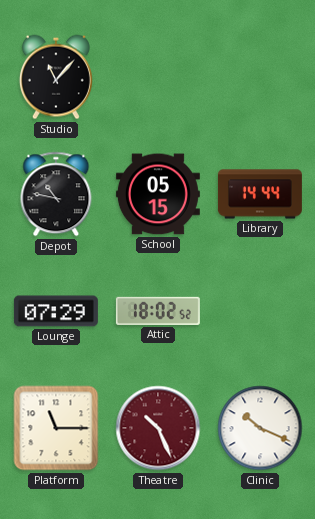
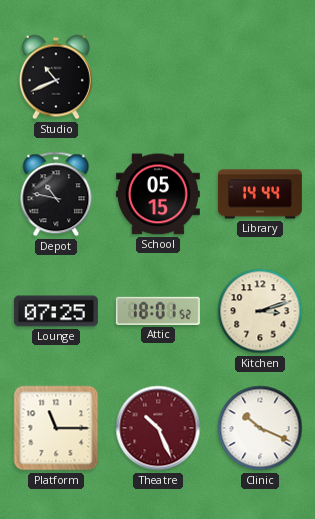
Studio: 11:07 -> 10:41
Lounge: 07:29 -> 07:25
Attic: 18:02 -> 18:01
Kitchen: none -> 3:12
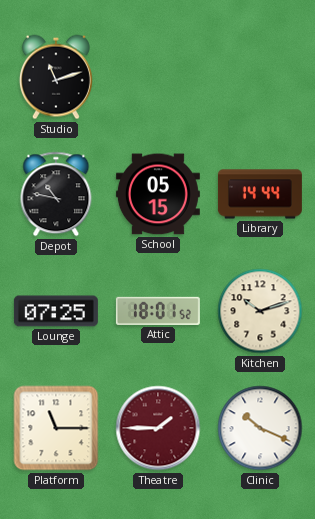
Studio: 10:41 -> 11:12
Kitchen: 3:12 -> 10:12
Theatre: 10:26 -> 1:45
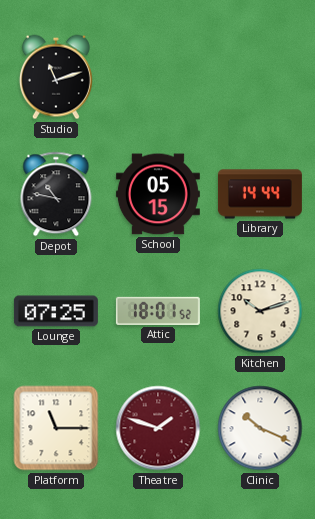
Theatre: 1:45 -> 1:48
